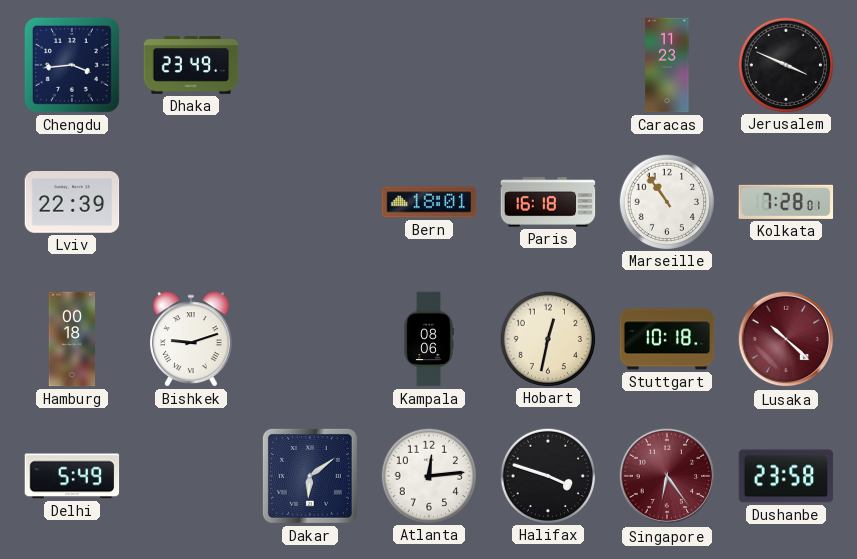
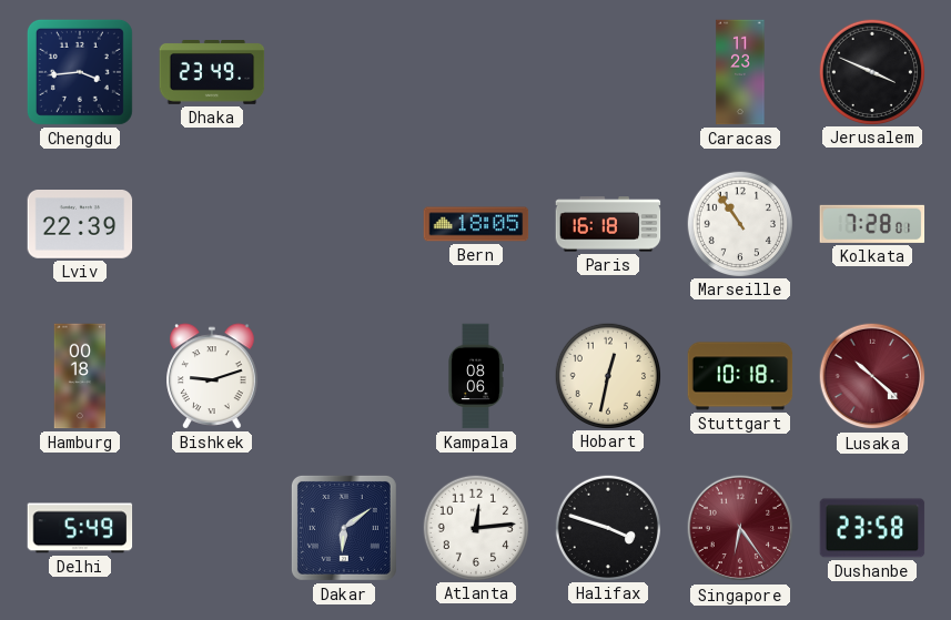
Bern: 18:01 -> 18:05
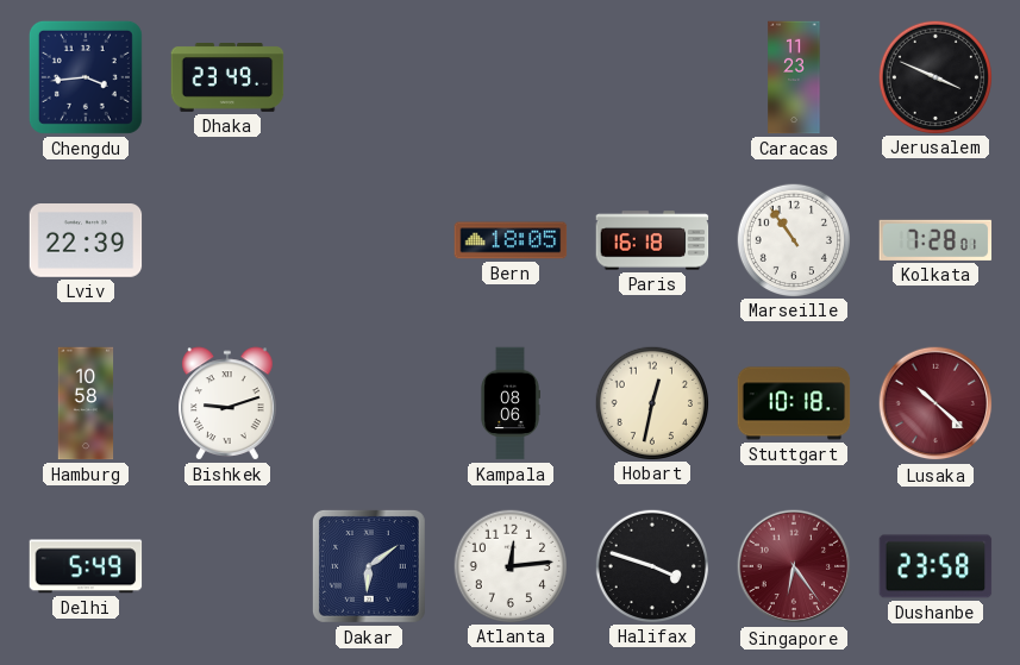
Hamburg: 00:18 -> 10:58
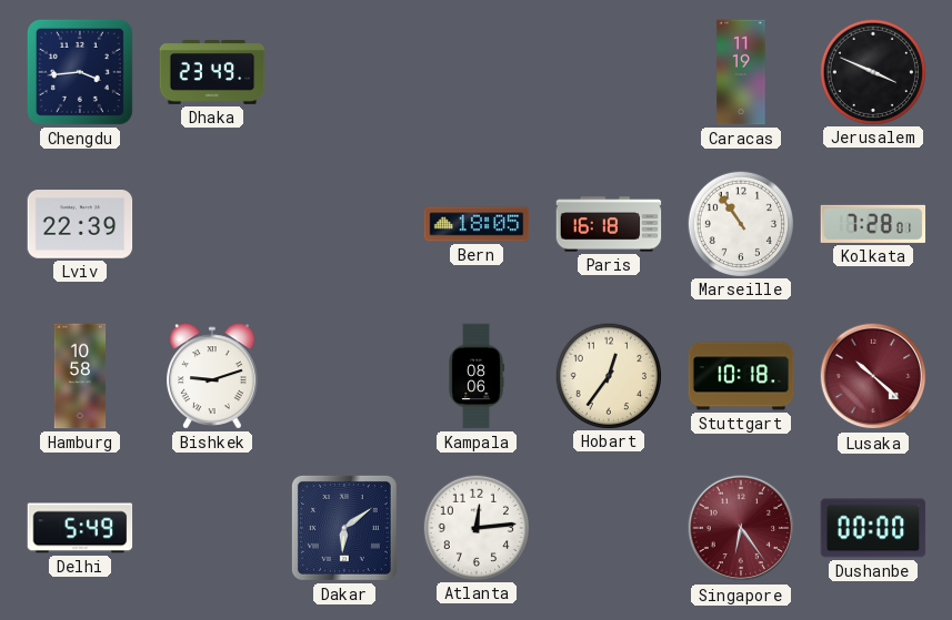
Caracas: 11:23 -> 11:19
Hobart: 12:32 -> 12:36
Halifax: 3:48 -> none
Dushanbe: 23:58 -> 00:00
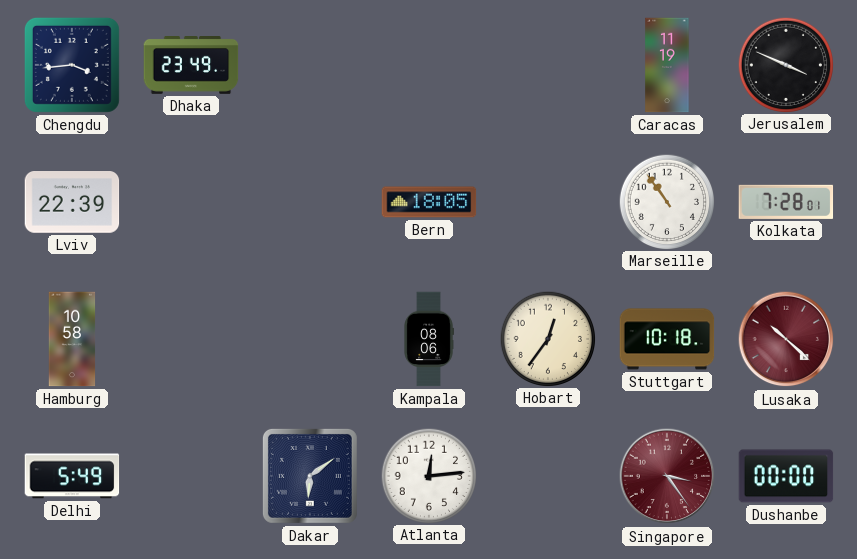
Paris: 16:18 -> none
Bishkek: 9:12 -> none
Singapore: 6:24 -> 3:24
